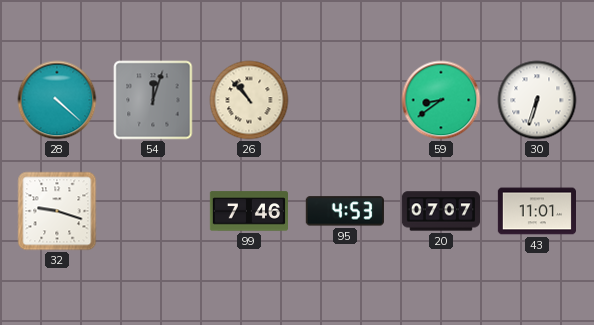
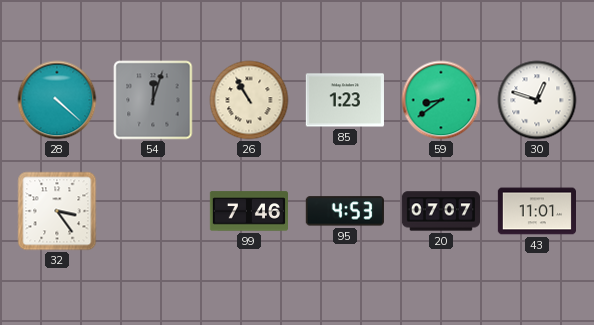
26: 10:53 -> 10:55
85: none -> 1:23
30: 6:33 -> 12:48
32: 9:18 -> 3:24
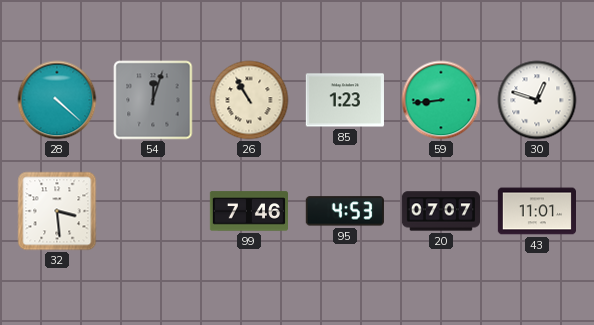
59: 8:39 -> 8:44
32: 3:24 -> 3:29
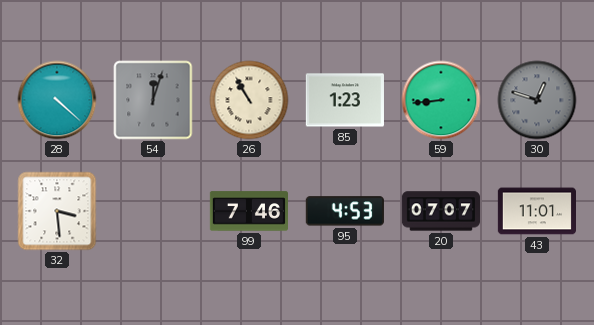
30 dial: white -> grey
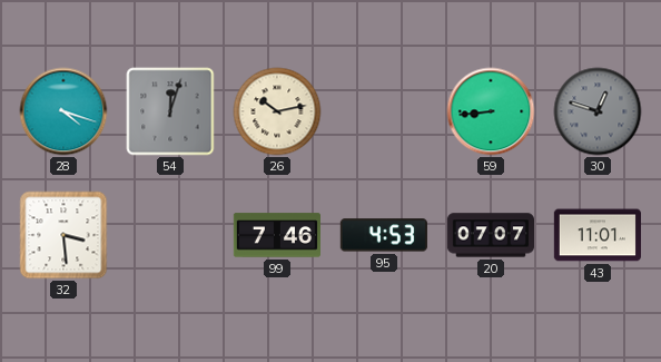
28: 4:22 -> 4:18
26: 10:55 -> 10:13
85: 1:23 -> none
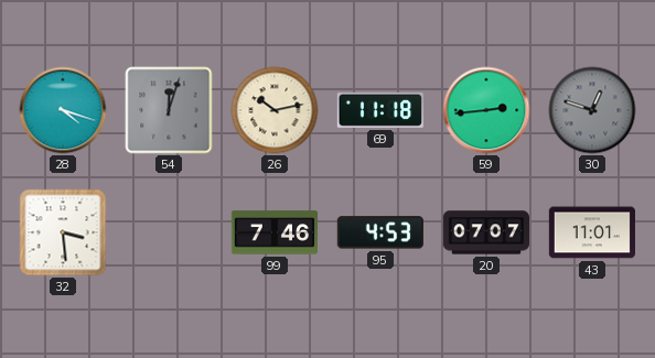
69: none -> 11:18
59: 8:44 -> 2:44
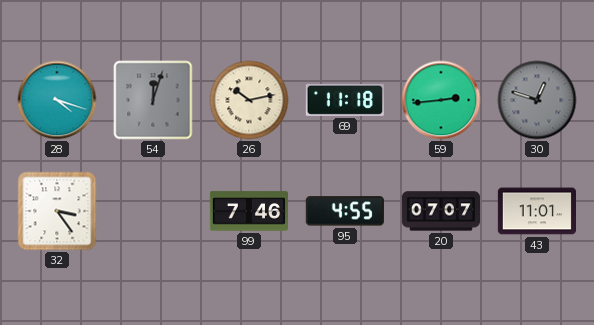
32: 3:29 -> 3:24
95: 4:53 -> 4:55
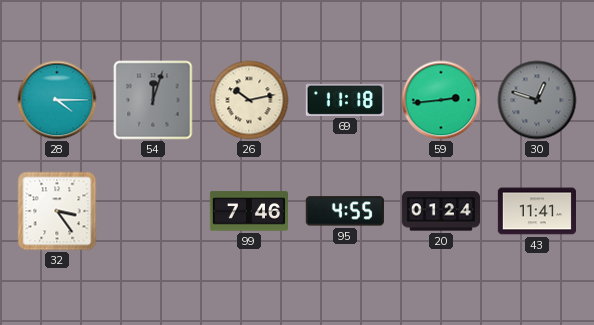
28: 4:18 -> 4:15
20: 07:07 -> 01:24
43: 11:01 -> 11:41
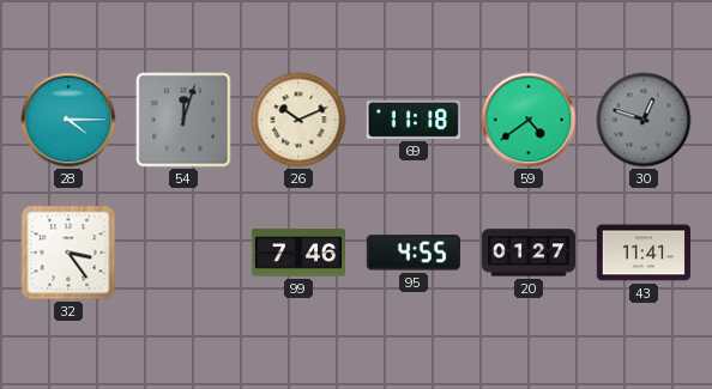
26: 10:13 -> 10:11
59: 2:44 -> 4:39
20: 01:24 -> 01:27
